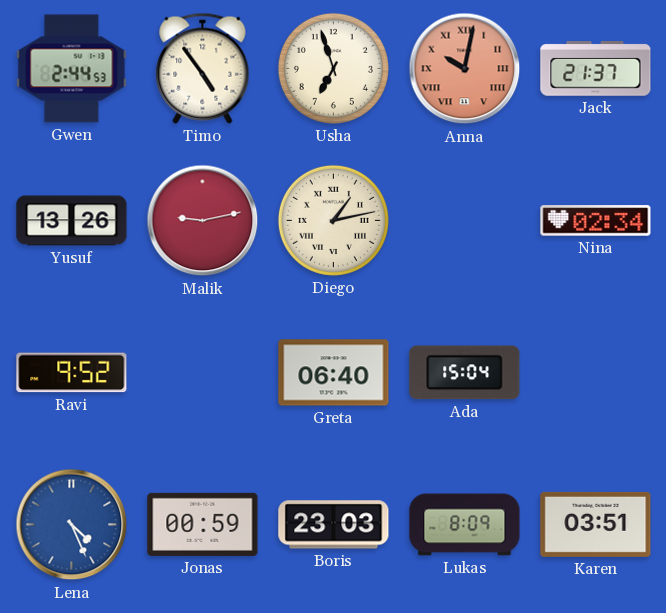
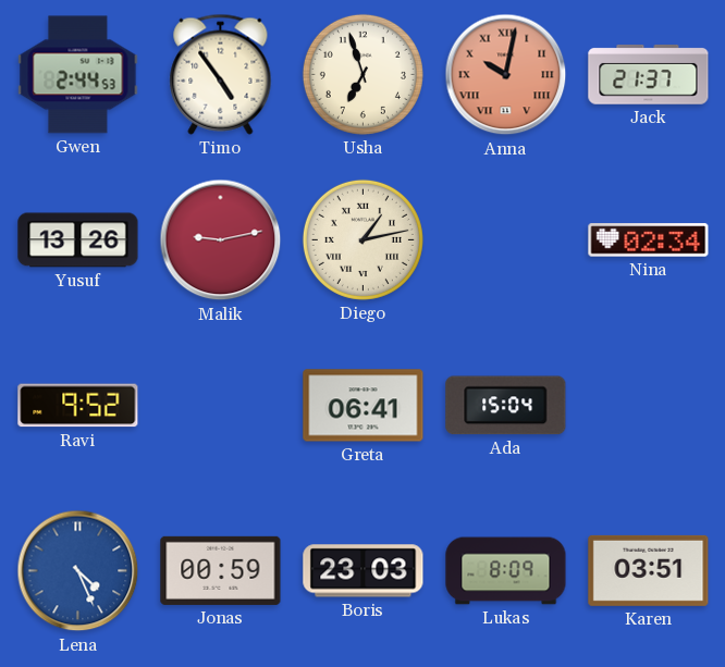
Greta: 06:40 -> 06:41
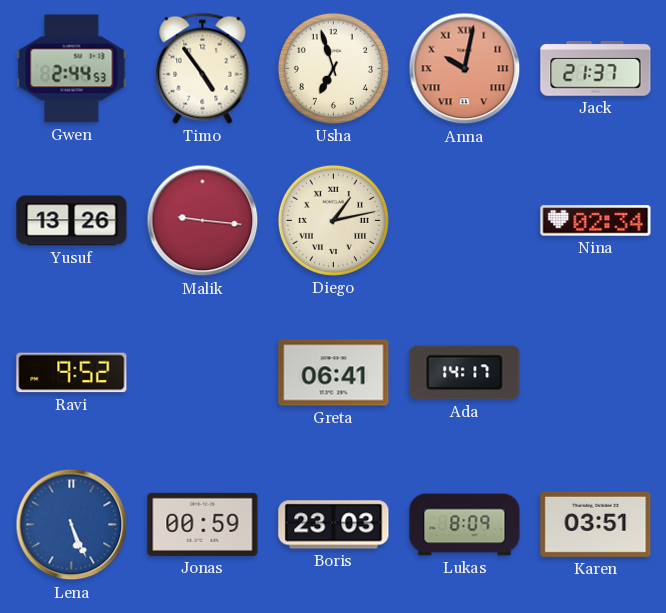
Malik: 9:13 -> 9:16
Ada: 15:04 -> 14:17
Lena: 4:26 -> 5:26
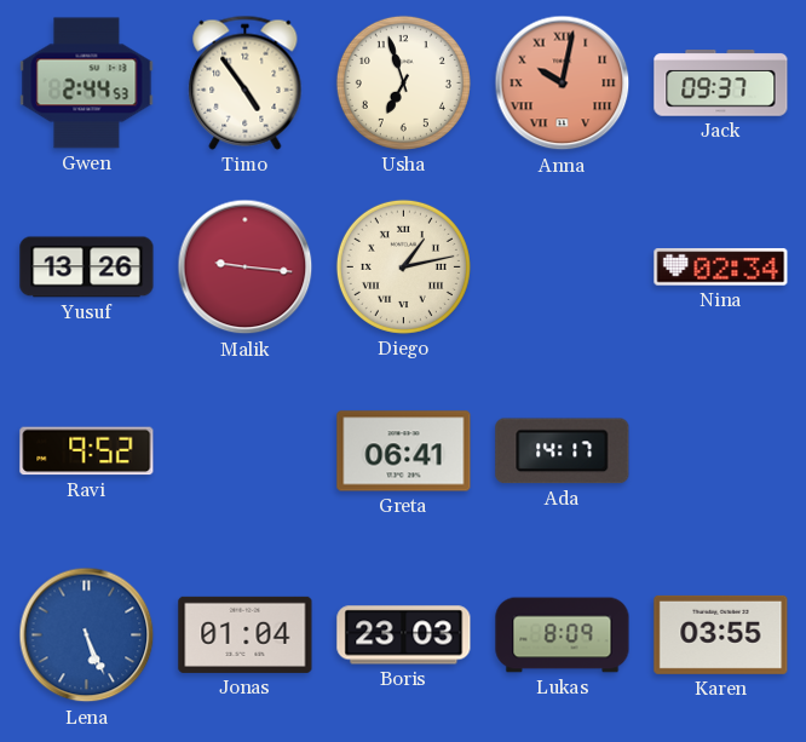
Jack: 21:37 -> 09:37
Jonas: 00:59 -> 01:04
Karen: 03:51 -> 03:55
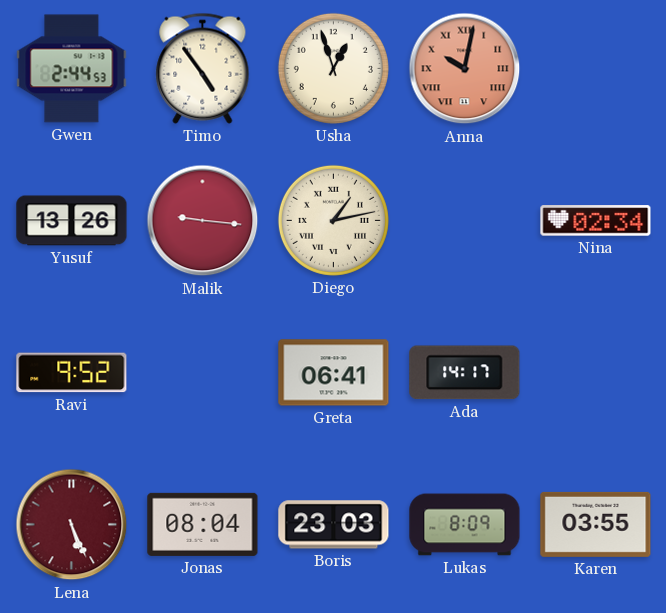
Usha: 6:57 -> 12:57
Jack: 09:37 -> none
Lena dial: blue -> burgundy
Jonas: 01:04 -> 08:04
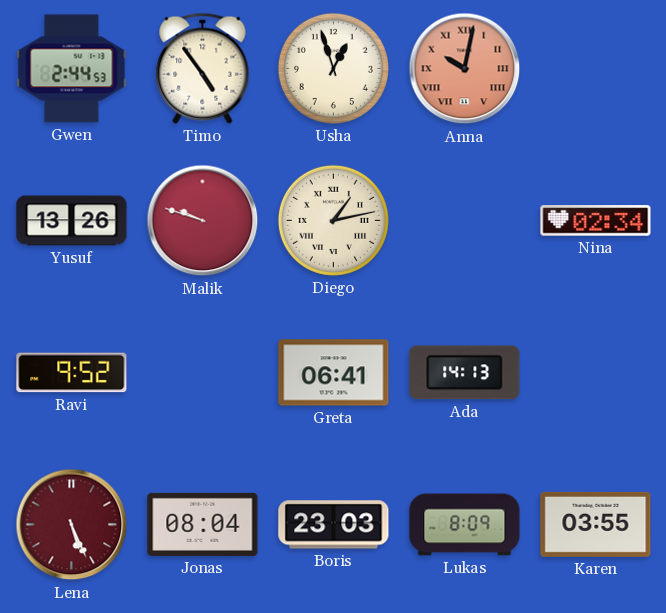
Malik: 9:16 -> 9:48
Ada: 14:17 -> 14:13
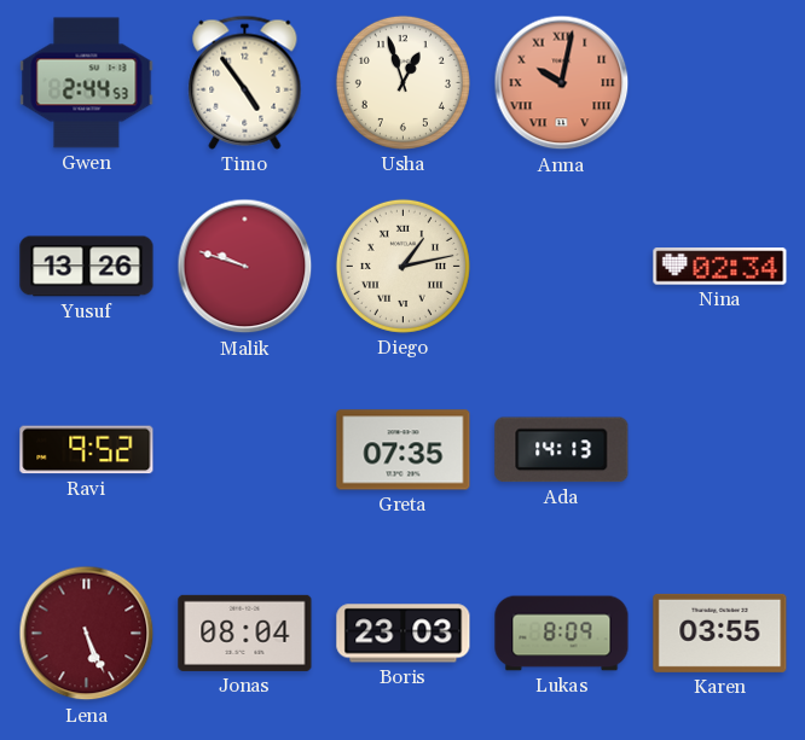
Greta: 06:41 -> 07:35
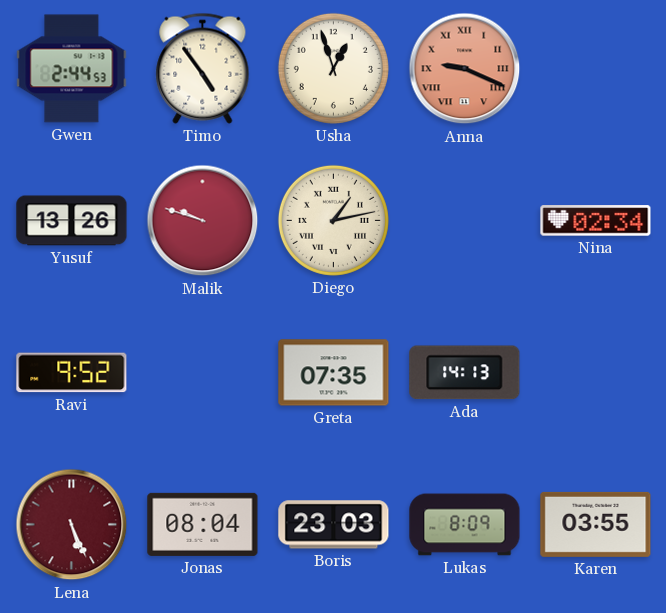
Anna: 10:02 -> 9:19
